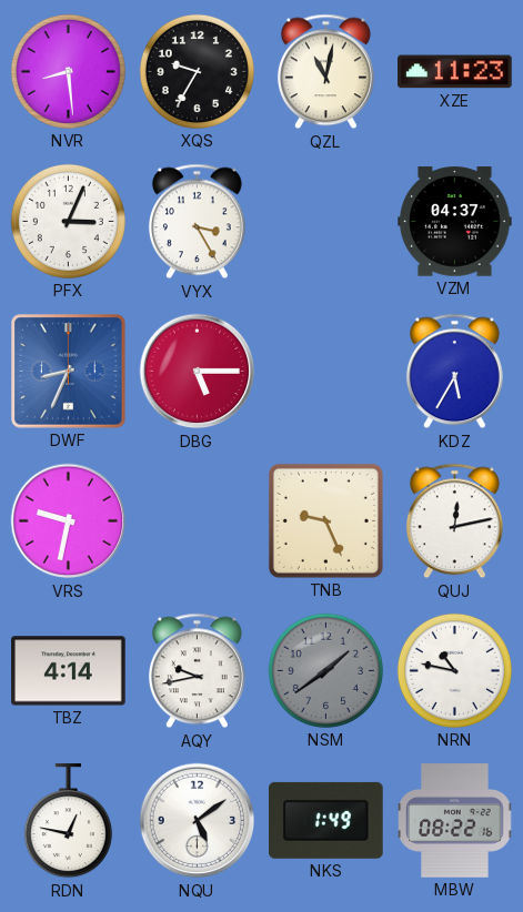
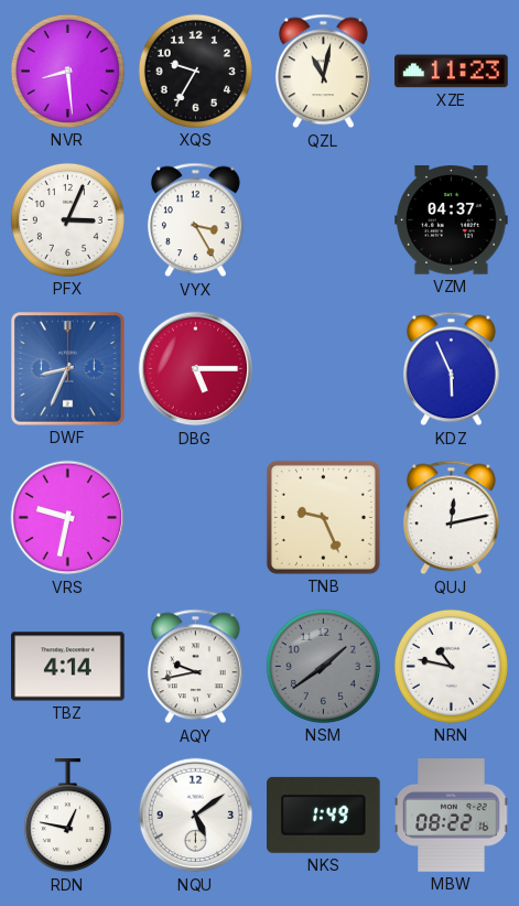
KDZ: 5:35 -> 5:56
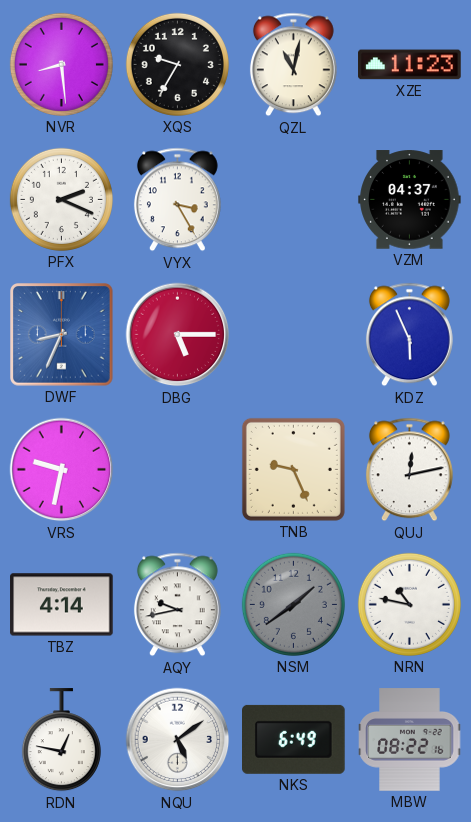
PFX: 3:04 -> 2:19
NKS: 1:49 -> 6:49
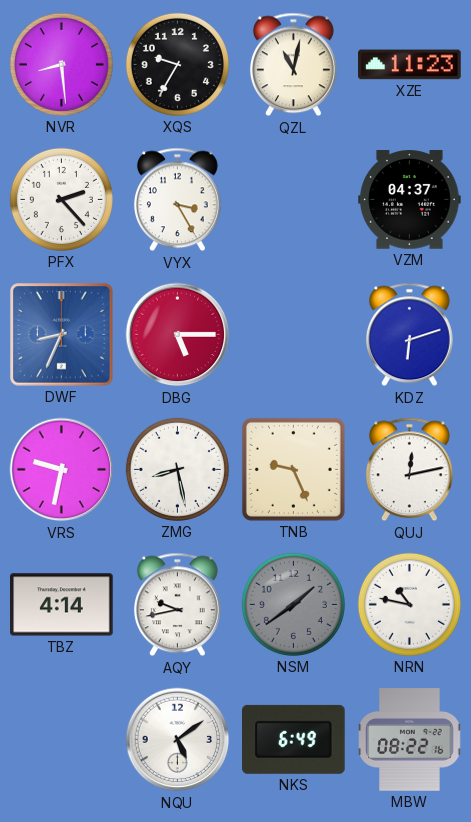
PFX: 2:19 -> 2:23
KDZ: 5:56 -> 6:12
ZMG: none -> 8:28
RDN: 12:47 -> none
